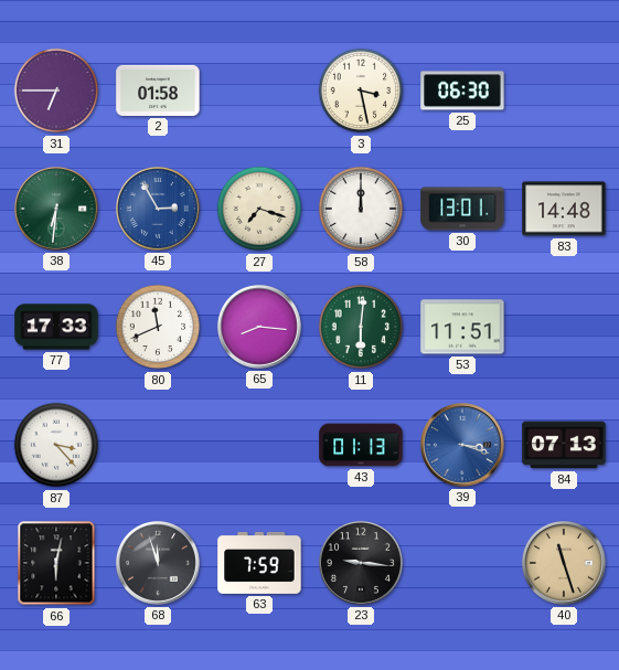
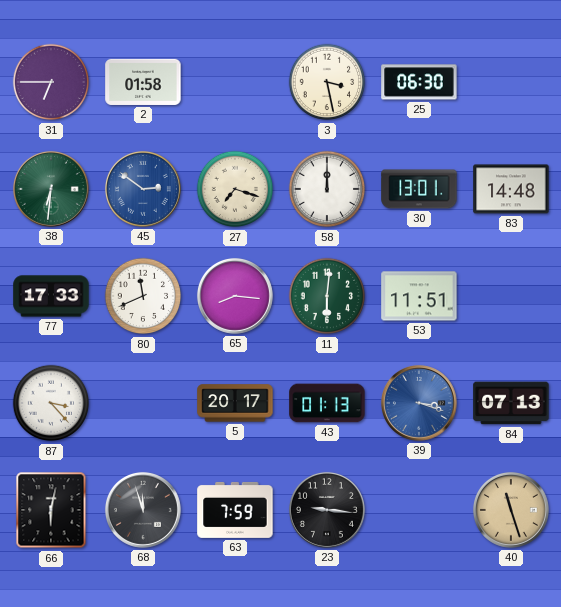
45: 2:55 -> 2:51
5: none -> 20:17
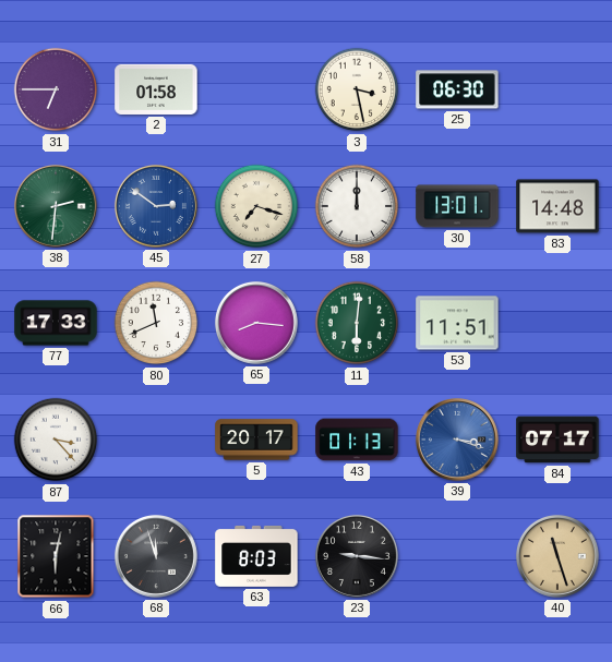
38: 6:31 -> 2:31
84: 07:13 -> 07:17
63: 7:59 -> 8:03
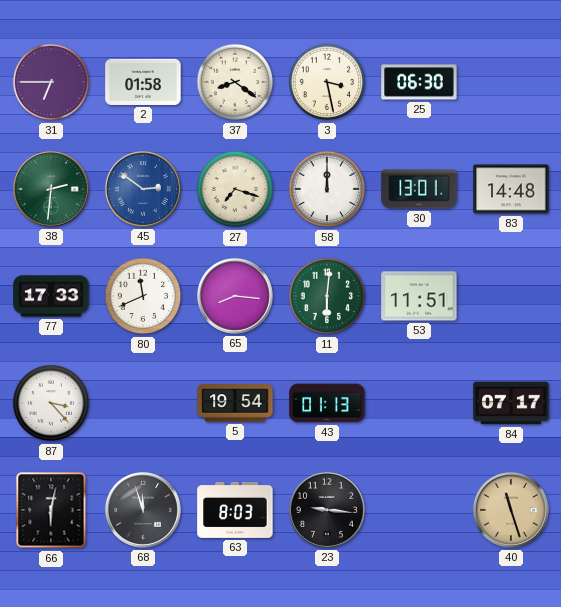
37: none -> 8:21
5: 20:17 -> 19:54
39: 3:18 -> none
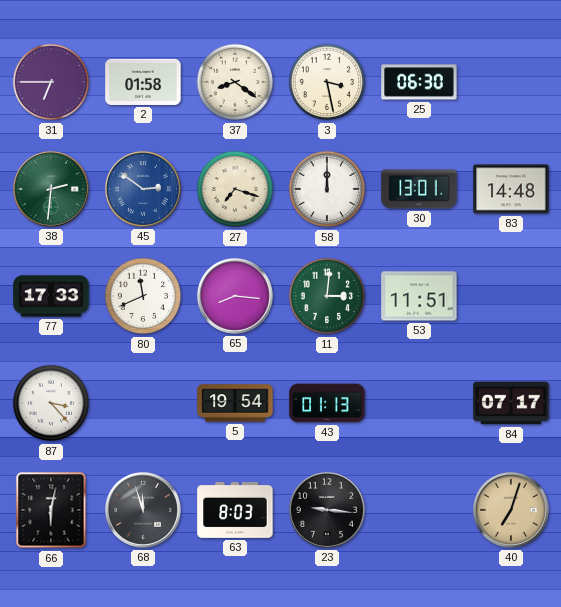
11: 6:01 -> 3:01
40: 11:27 -> 7:03
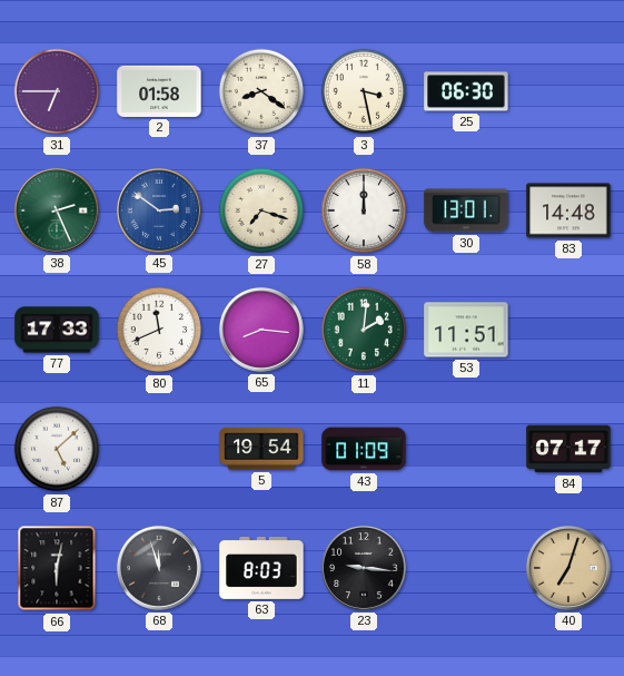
38: 2:31 -> 2:26
11: 3:01 -> 2:01
87: 3:23 -> 5:08
43: 01:13 -> 01:09
